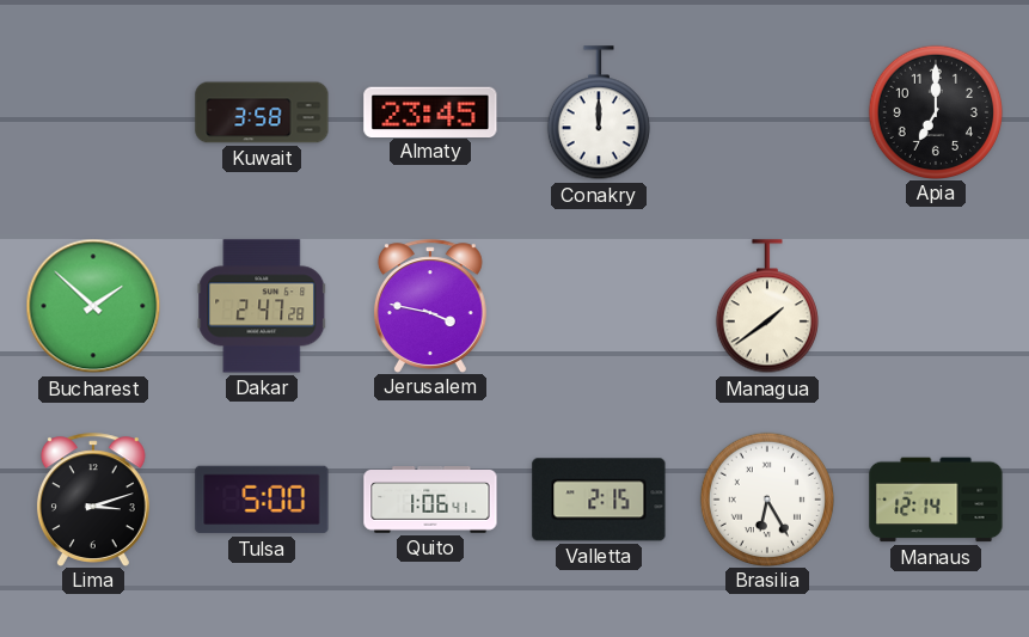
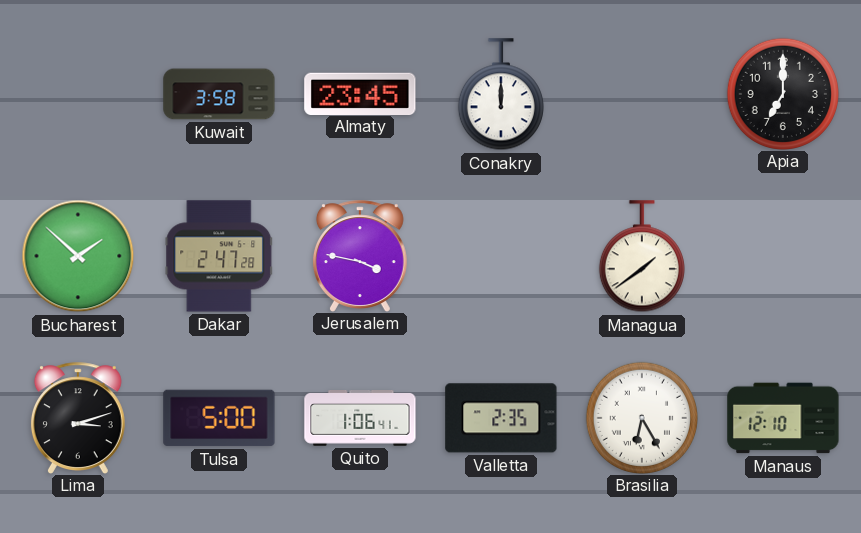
Valletta: 2:15 -> 2:35
Manaus: 12:14 -> 12:10
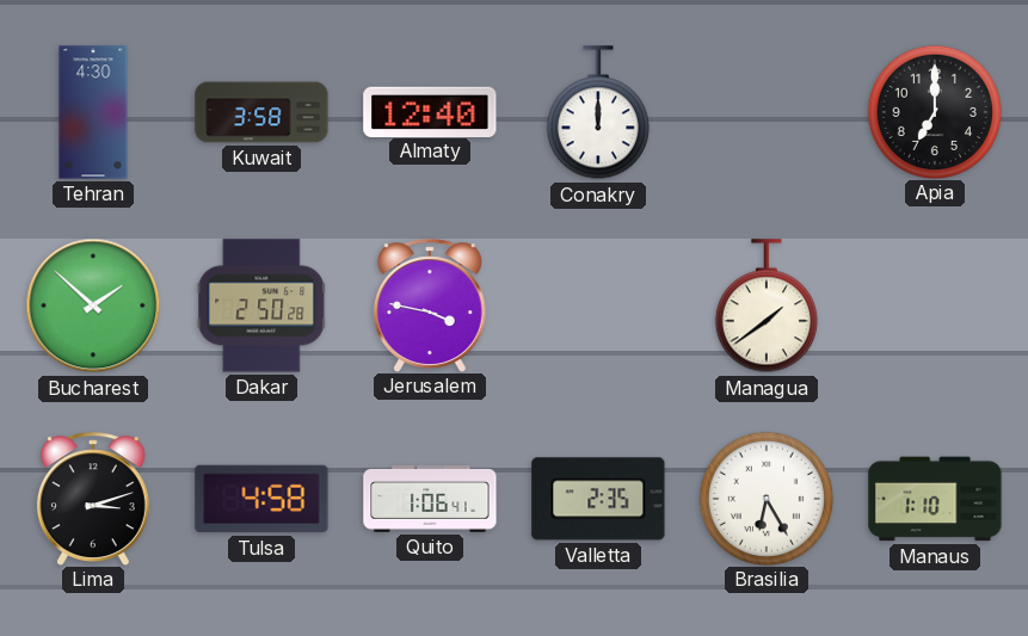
Tehran: none -> 4:30
Almaty: 23:45 -> 12:40
Dakar: 2:47 -> 2:50
Tulsa: 5:00 -> 4:58
Manaus: 12:10 -> 1:10
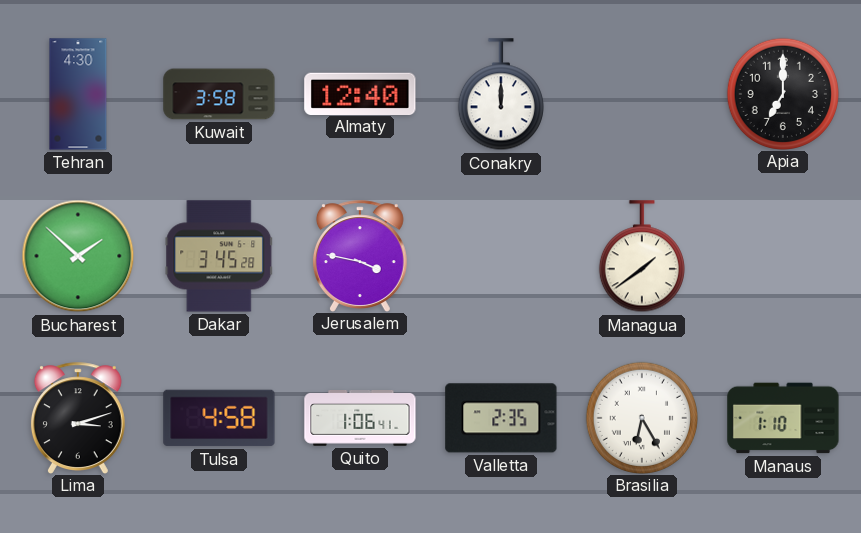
Dakar: 2:50 -> 3:45
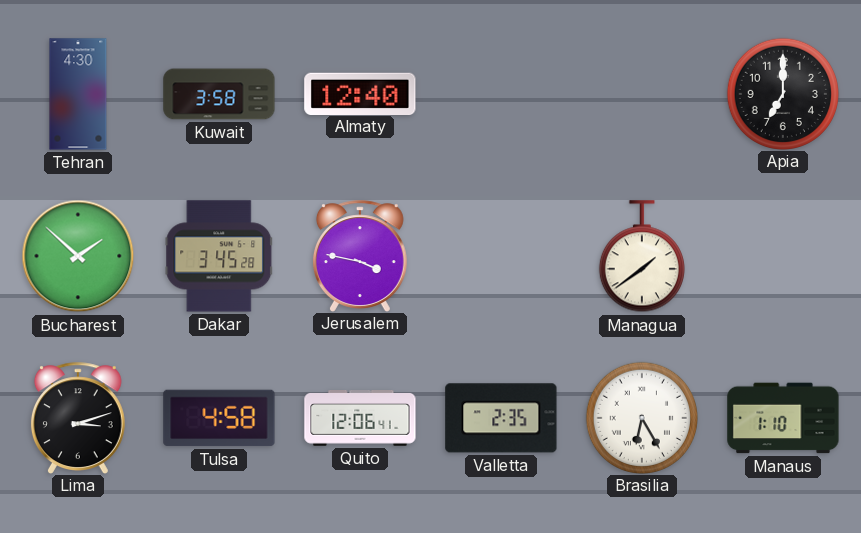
Conakry: 12:00 -> none
Quito: 1:06 -> 12:06
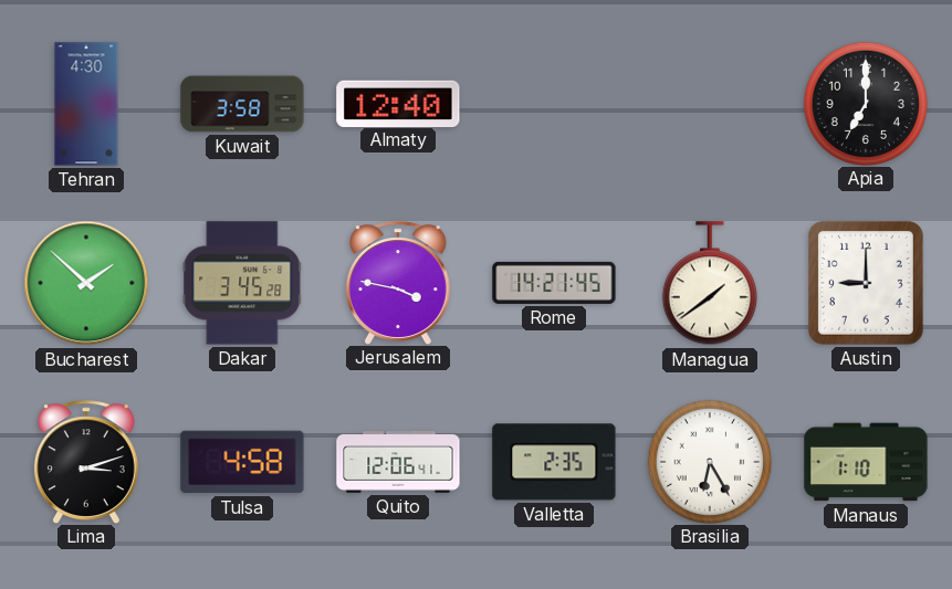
Rome: none -> 14:21
Austin: none -> 9:00
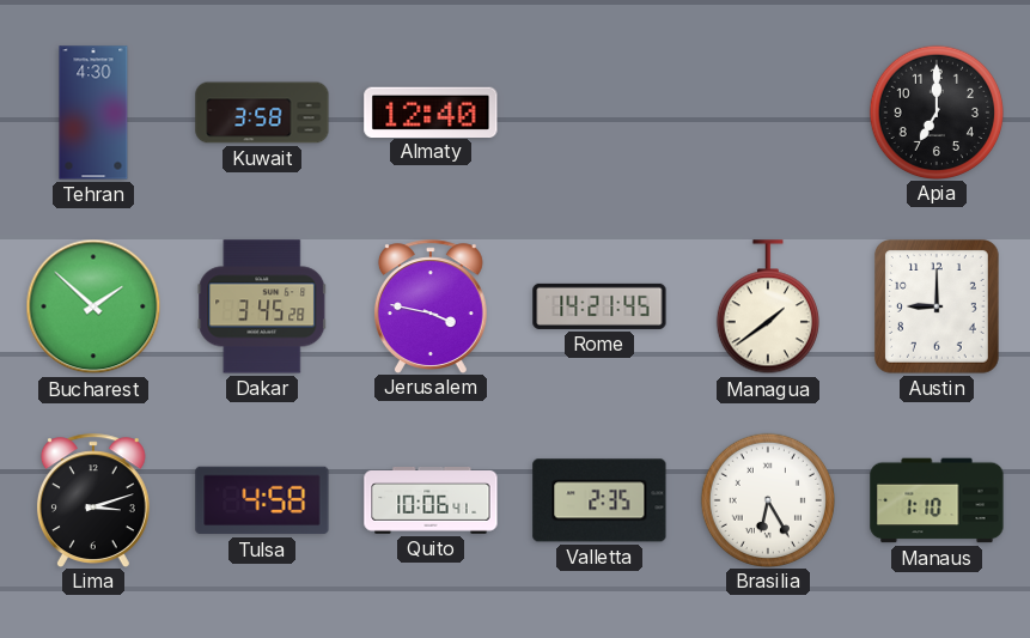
Quito: 12:06 -> 10:06
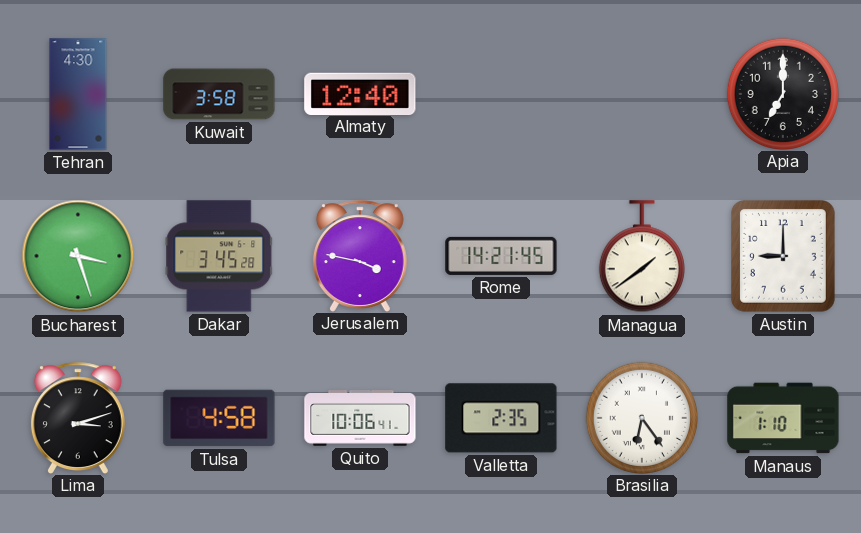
Bucharest: 1:52 -> 3:27
Brasilia: 6:25 -> 6:24
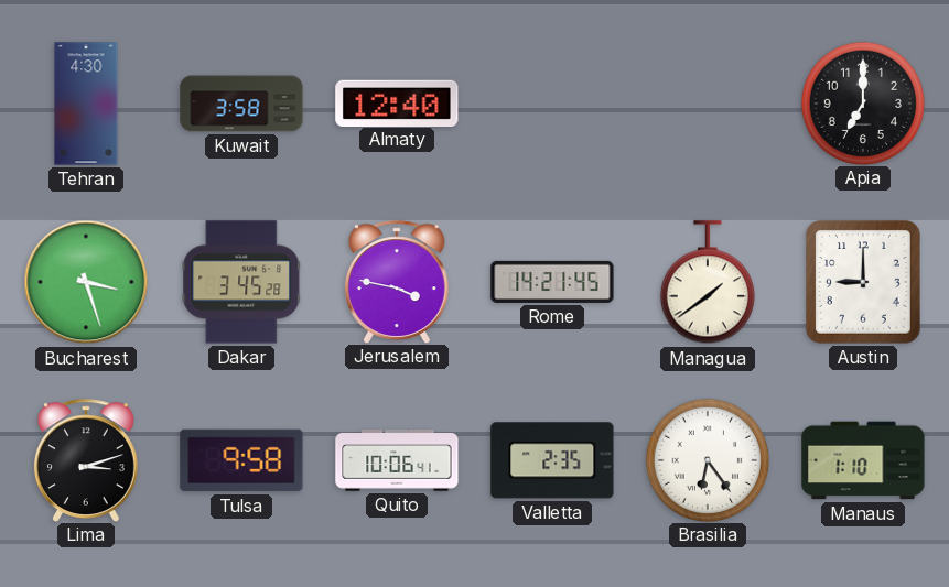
Tulsa: 4:58 -> 9:58
